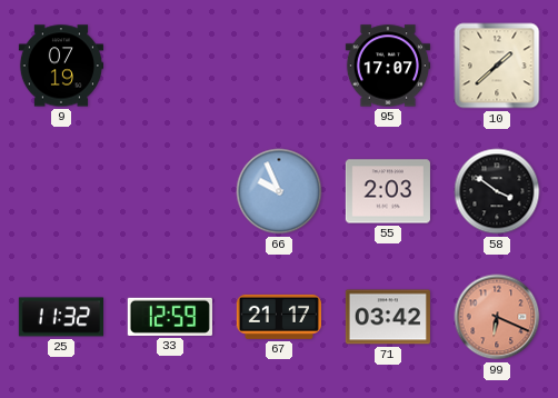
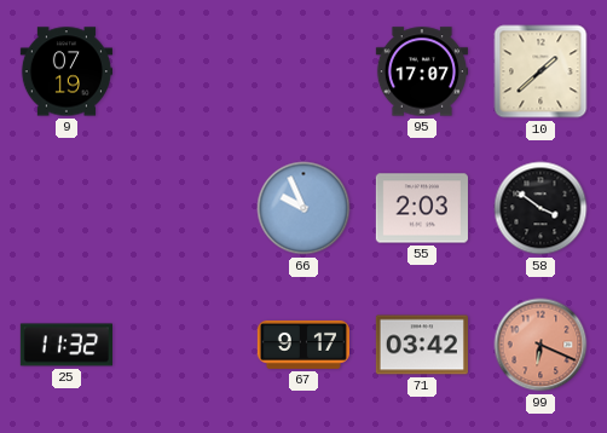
33: 12:59 -> none
67: 21:17 -> 9:17
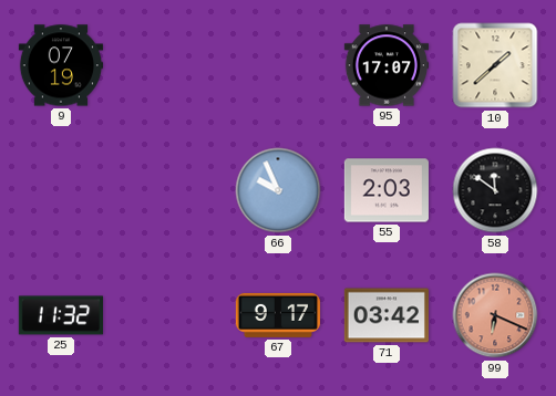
58: 3:51 -> 11:51
